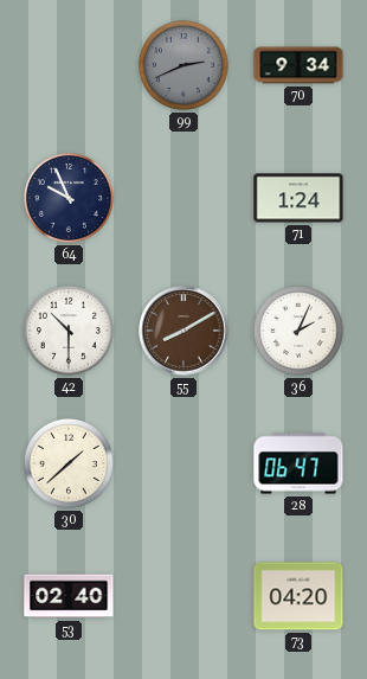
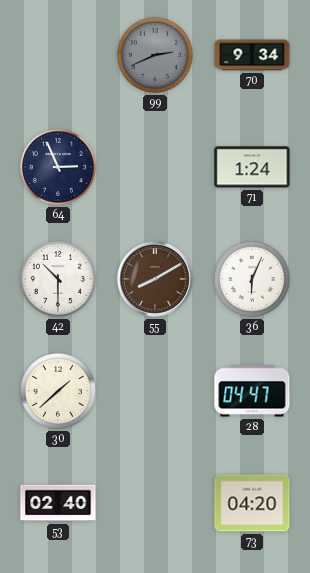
64: 9:56 -> 2:56
36: 2:04 -> 6:04
28: 06:47 -> 04:47
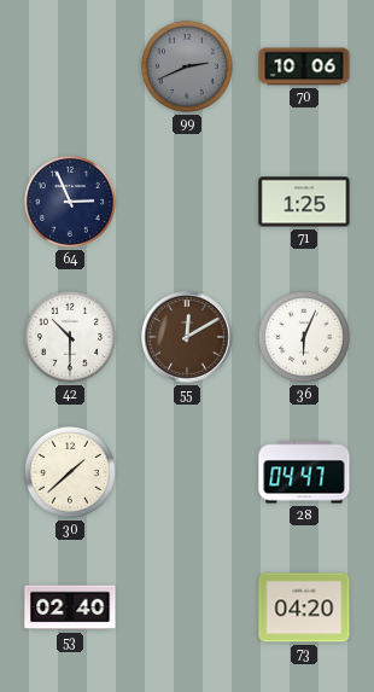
70: 9:34 -> 10:06
71: 1:24 -> 1:25
55: 8:10 -> 12:10
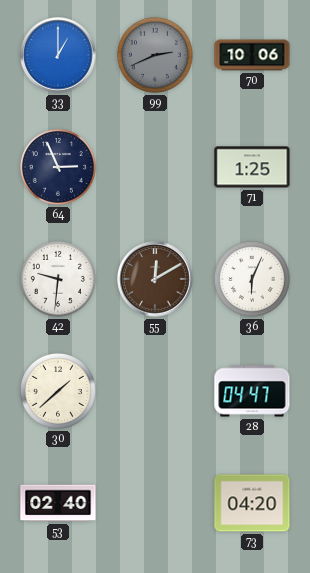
33: none -> 1:00
42: 10:30 -> 9:31
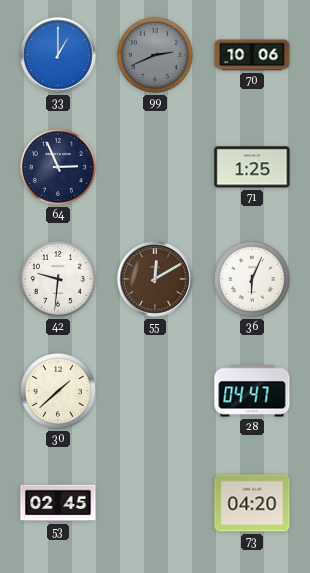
53: 02:40 -> 02:45
